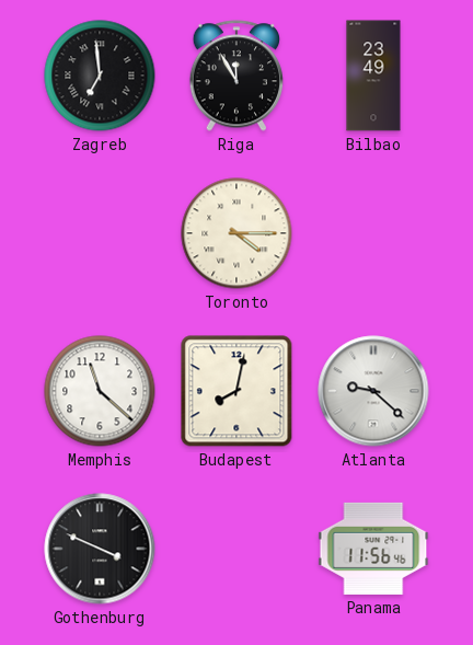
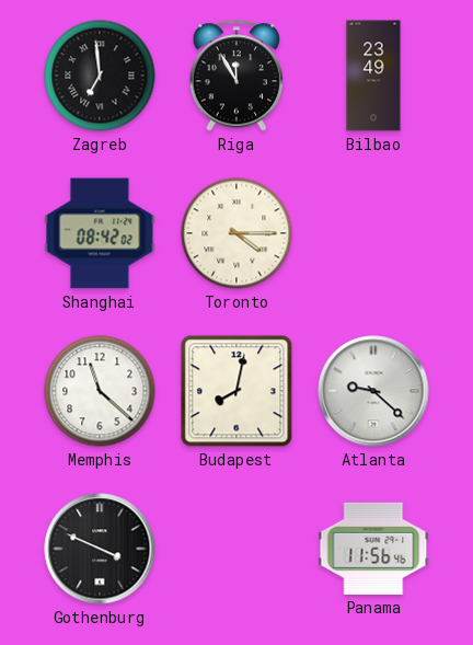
Shanghai: none -> 08:42
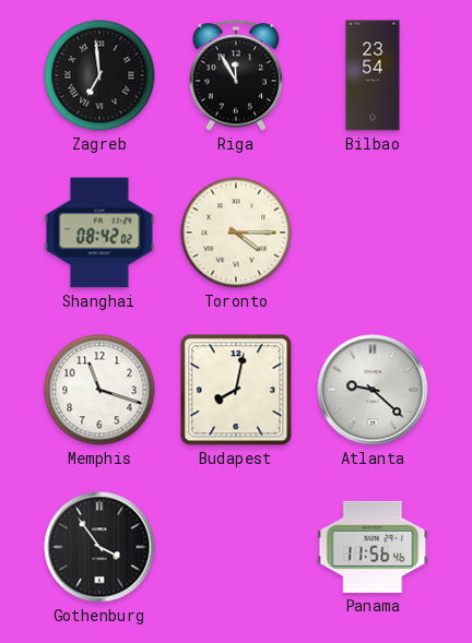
Bilbao: 23:49 -> 23:54
Memphis: 11:22 -> 11:18
Gothenburg: 3:49 -> 3:54
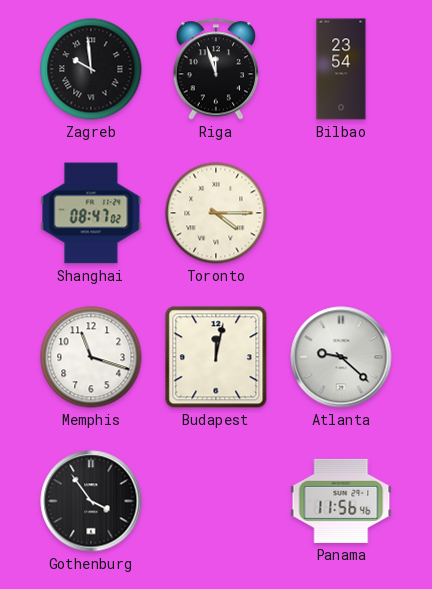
Zagreb: 6:59 -> 9:59
Riga: 11:55 -> 11:57
Shanghai: 08:42 -> 08:47
Budapest: 8:02 -> 12:02
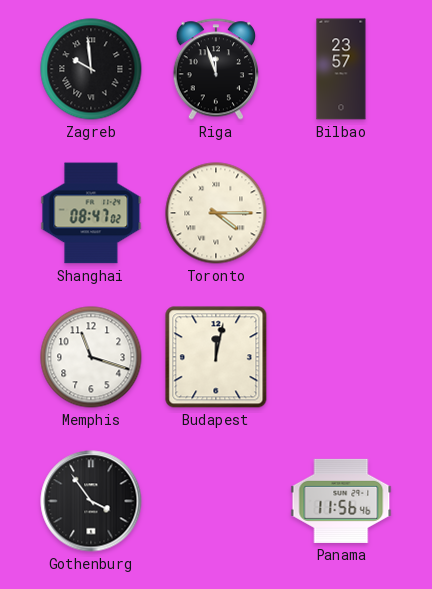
Bilbao: 23:54 -> 23:57
Atlanta: 9:22 -> none
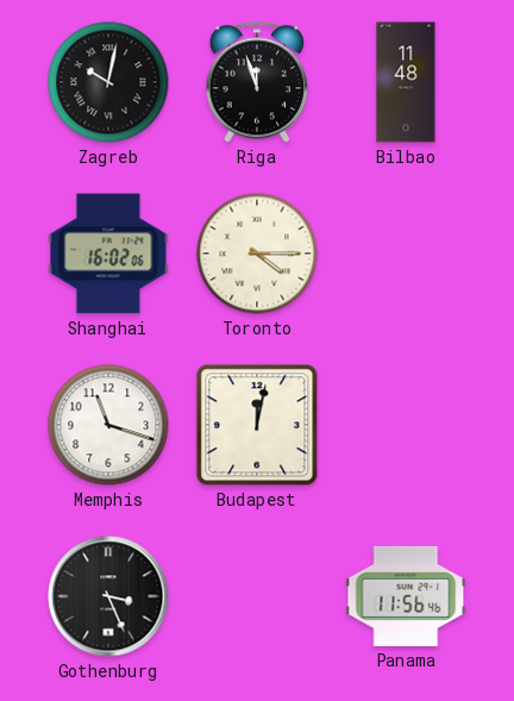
Zagreb: 9:59 -> 10:02
Bilbao: 23:57 -> 11:48
Shanghai: 08:47 -> 16:02
Gothenburg: 3:54 -> 3:26
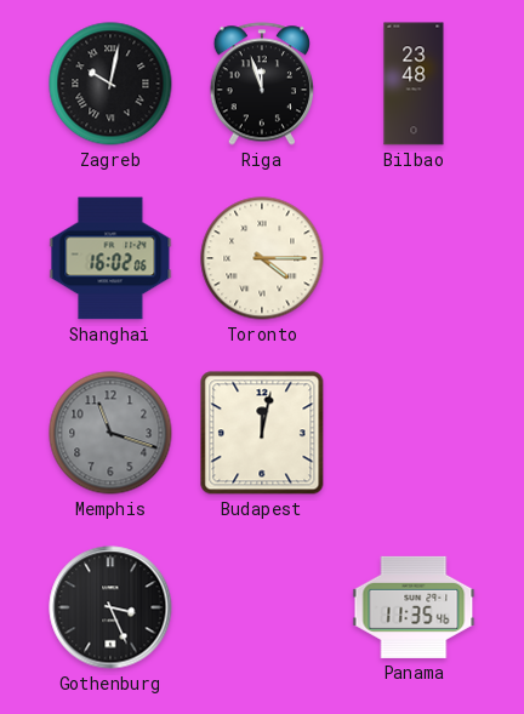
Bilbao: 11:48 -> 23:48
Memphis dial: white -> grey
Panama: 11:56 -> 11:35
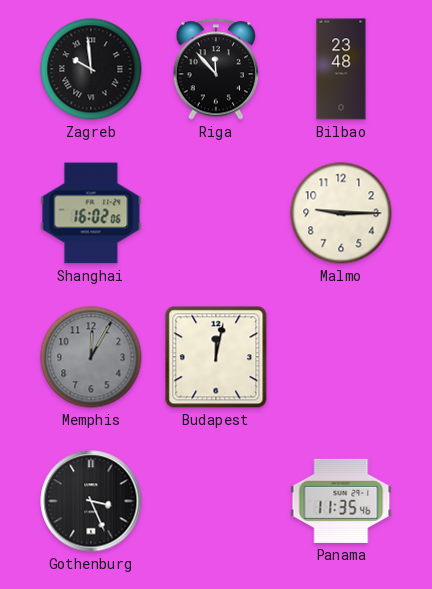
Zagreb: 10:02 -> 9:59
Riga: 11:57 -> 11:53
Toronto: 4:15 -> none
Malmo: none -> 9:15
Memphis: 11:18 -> 12:05
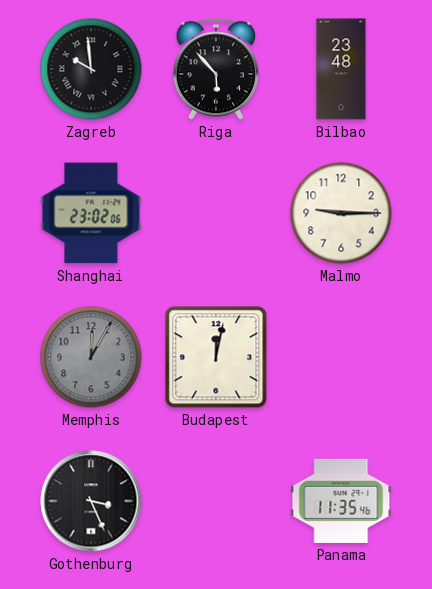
Riga: 11:53 -> 5:53
Shanghai: 16:02 -> 23:02
